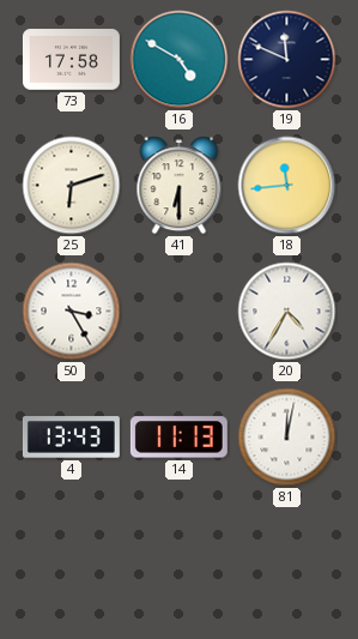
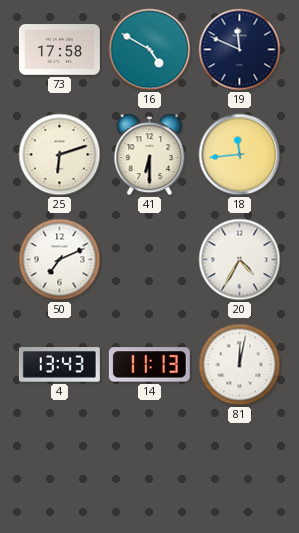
50: 3:25 -> 7:11
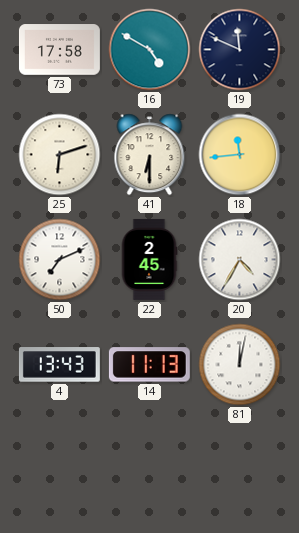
22: none -> 2:45
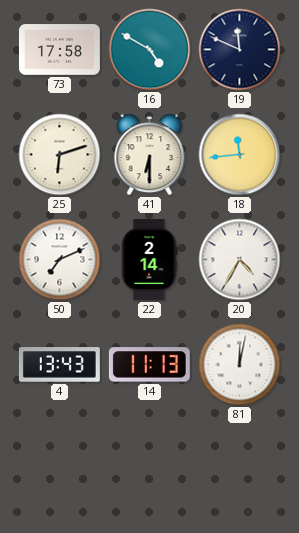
22: 2:45 -> 2:14
